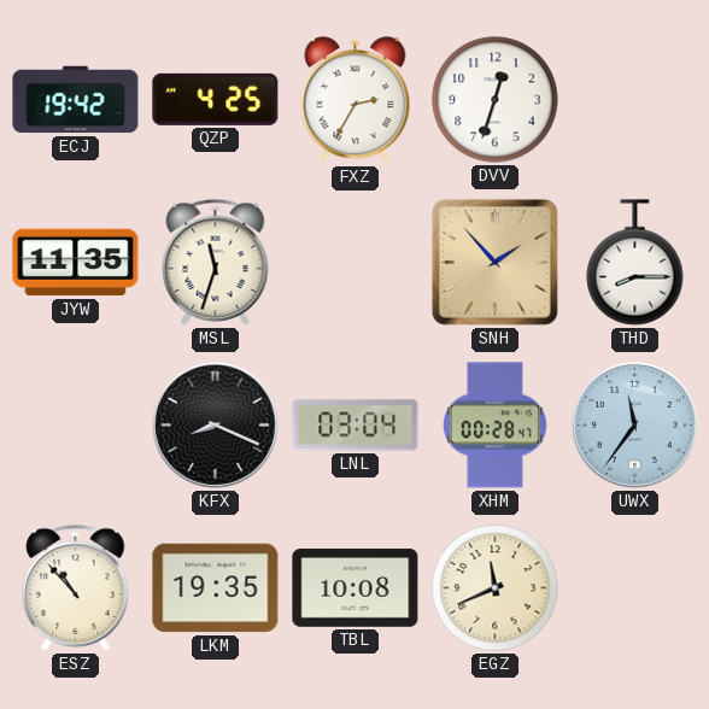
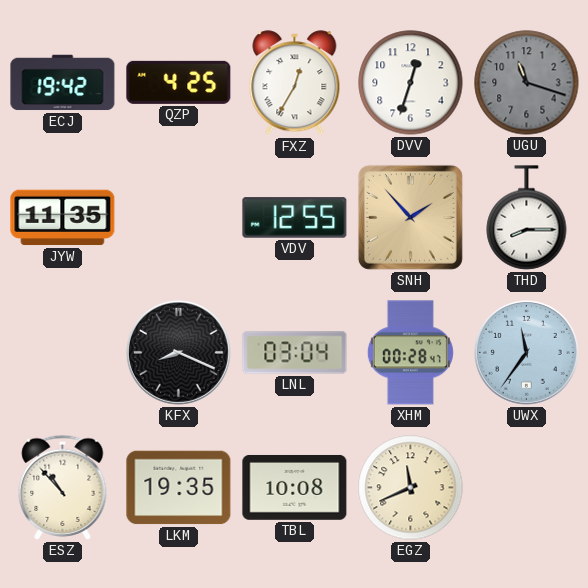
FXZ: 2:35 -> 12:35
UGU: none -> 11:18
MSL: 11:33 -> none
VDV: none -> 12:55
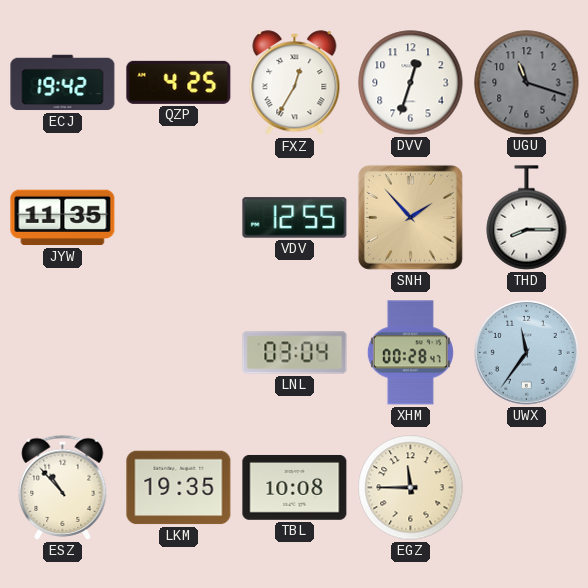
KFX: 8:19 -> none
EGZ: 11:41 -> 11:45
